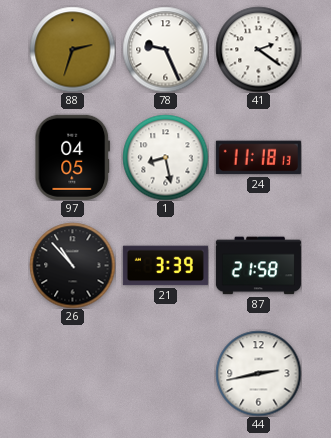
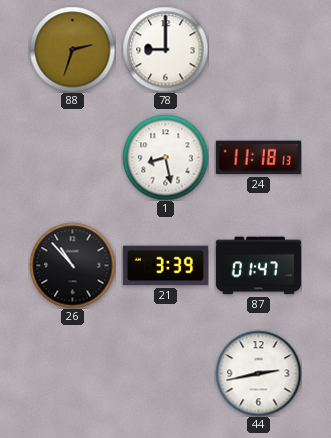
78: 9:26 -> 9:00
41: 2:21 -> none
97: 04:05 -> none
87: 21:58 -> 01:47
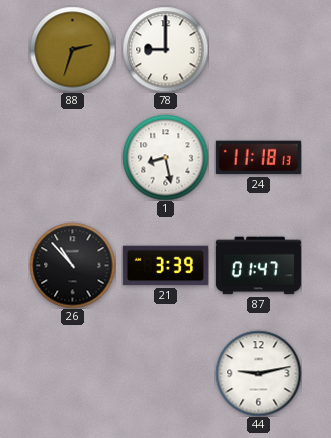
44: 2:43 -> 9:13
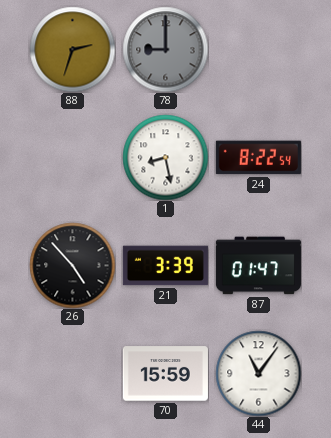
78 dial: white -> grey
24: 11:18 -> 8:22
26: 10:53 -> 4:53
70: none -> 15:59
44: 9:13 -> 11:06
